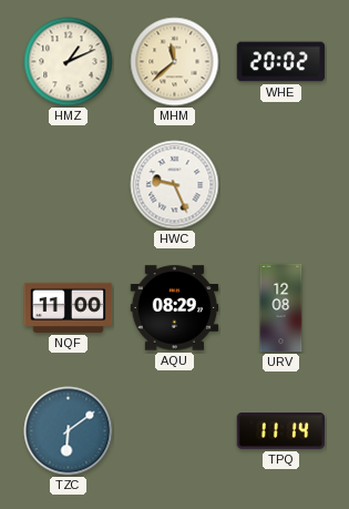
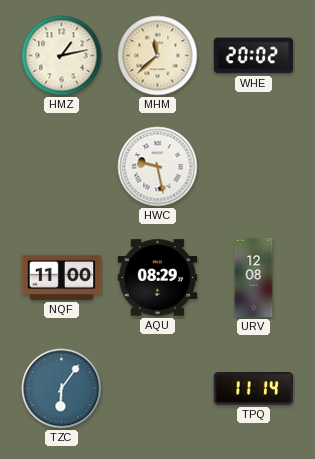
HMZ: 1:11 -> 1:13
HWC: 9:26 -> 9:28
TZC: 6:09 -> 6:06
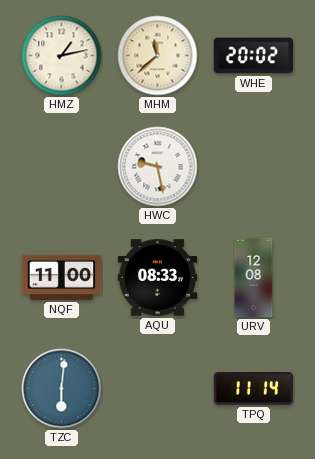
AQU: 08:29 -> 08:33
TZC: 6:06 -> 6:01
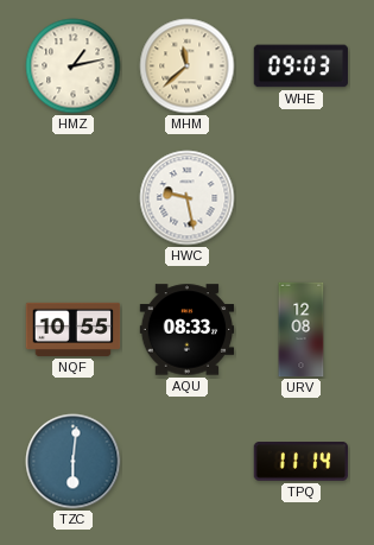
WHE: 20:02 -> 09:03
NQF: 11:00 -> 10:55
